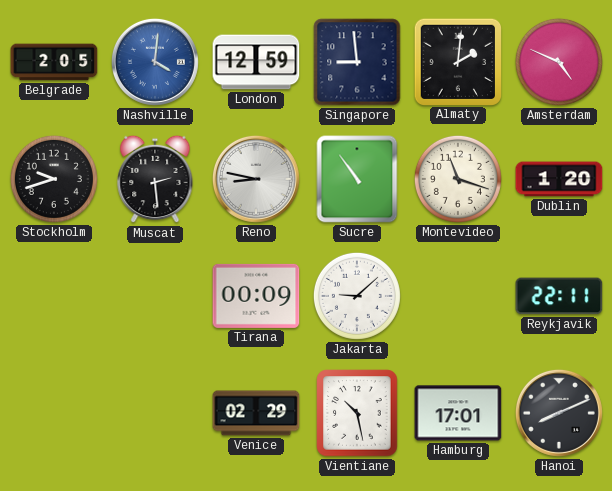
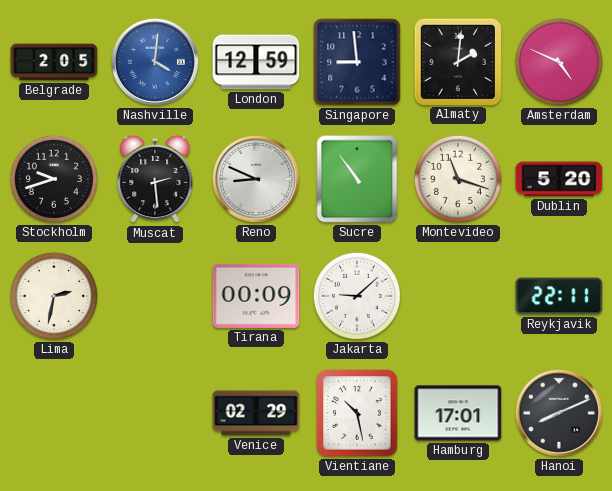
Reno: 8:47 -> 8:49
Dublin: 1:20 -> 5:20
Lima: none -> 2:32
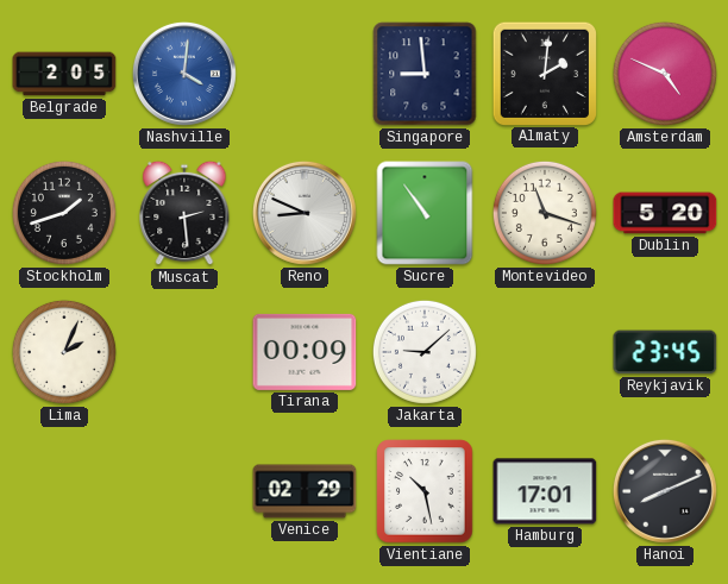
London: 12:59 -> none
Stockholm: 9:42 -> 1:42
Lima: 2:32 -> 2:04
Reykjavik: 22:11 -> 23:45
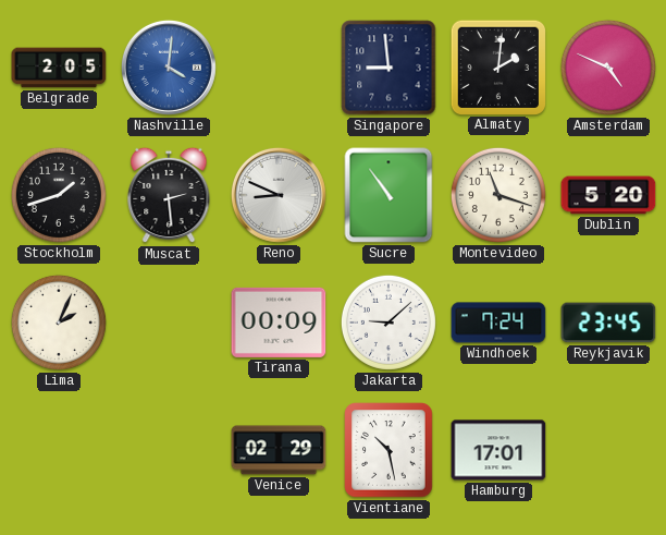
Windhoek: none -> 7:24
Hanoi: 8:11 -> none
